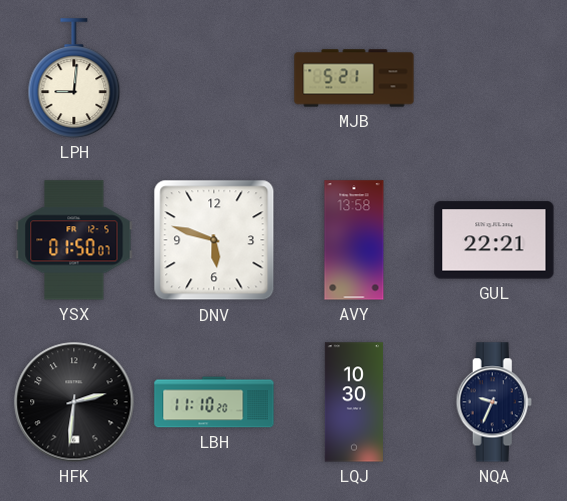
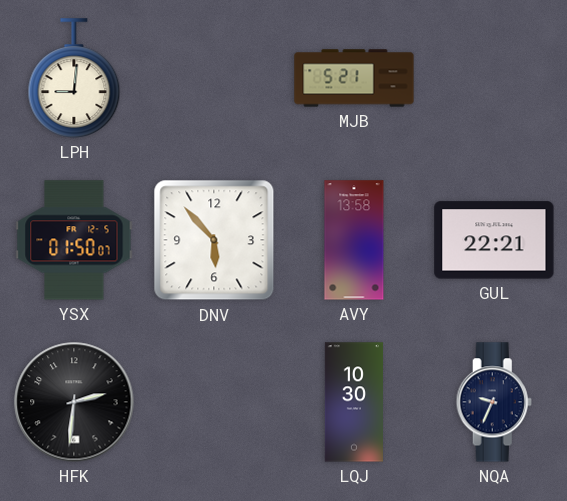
DNV: 5:48 -> 5:53
LBH: 11:10 -> none
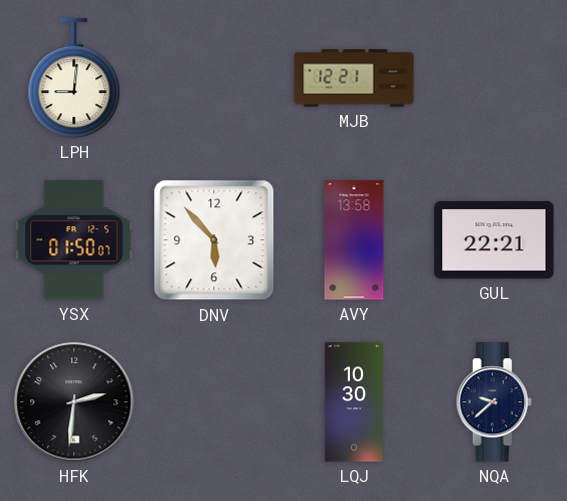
MJB: 5:21 -> 12:21
NQA: 9:34 -> 9:38
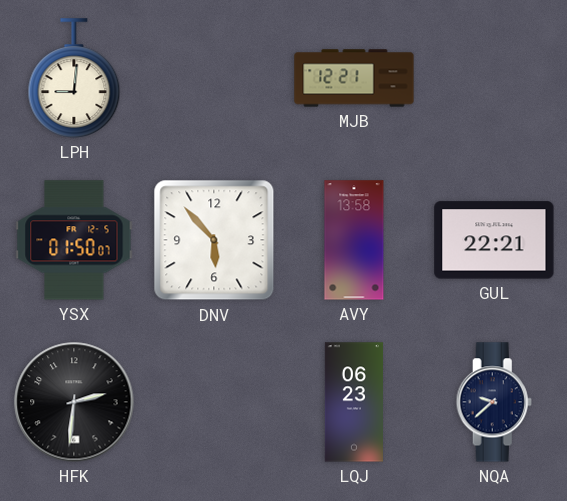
LQJ: 10:30 -> 06:23
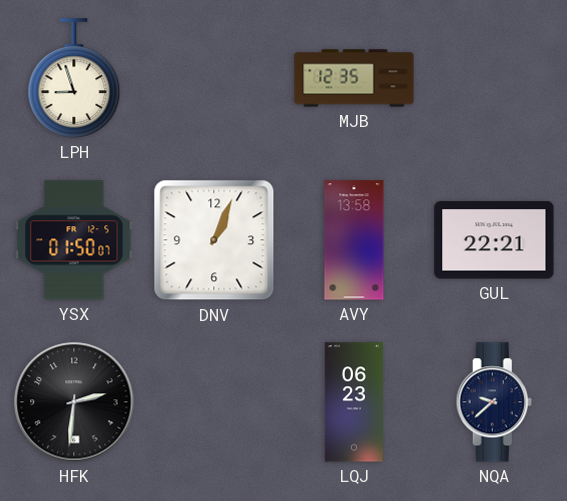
LPH: 9:01 -> 8:57
MJB: 12:21 -> 12:35
DNV: 5:53 -> 1:04
